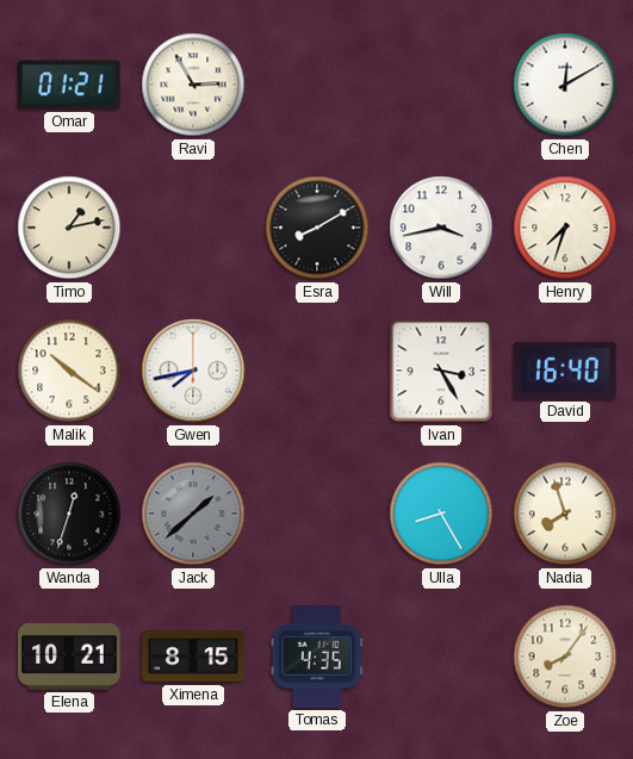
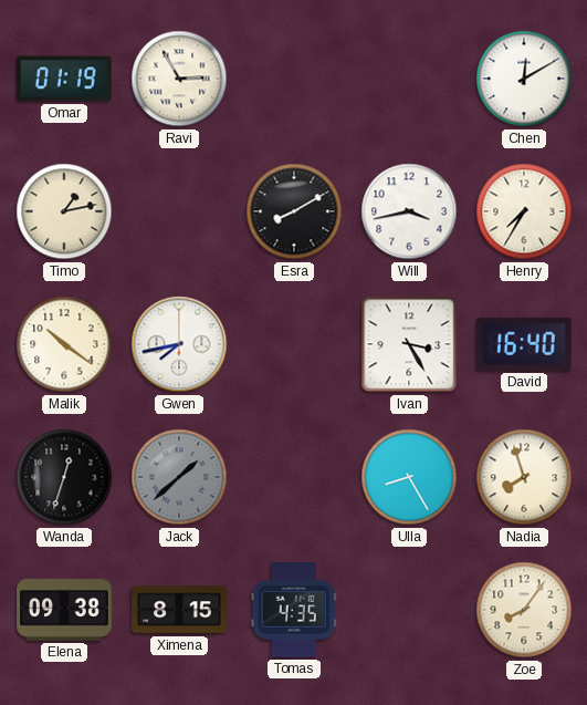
Omar: 01:21 -> 01:19
Henry: 7:33 -> 7:35
Elena: 10:21 -> 09:38
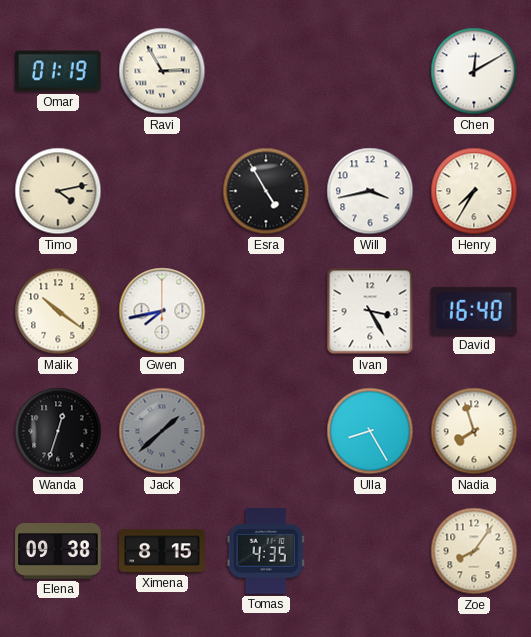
Timo: 1:13 -> 4:13
Esra: 8:10 -> 4:55
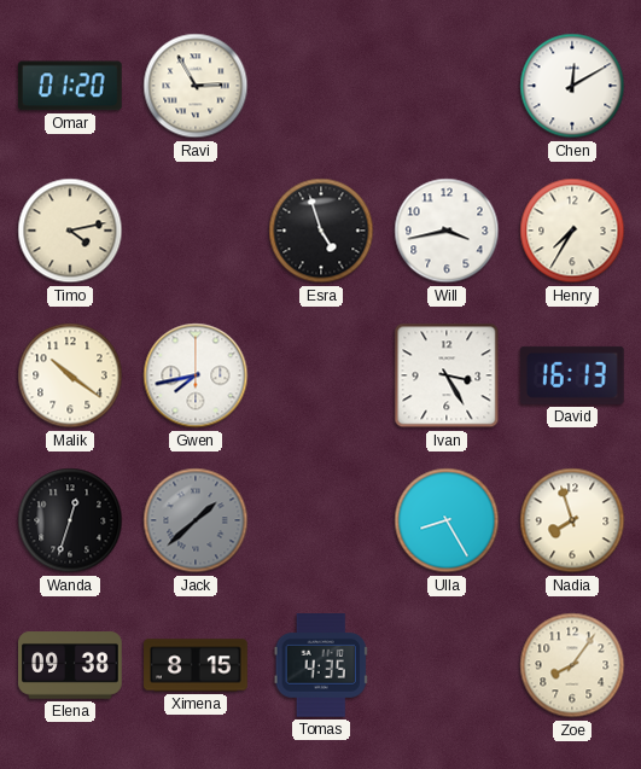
Omar: 01:19 -> 01:20
Esra: 4:55 -> 4:57
David: 16:40 -> 16:13
